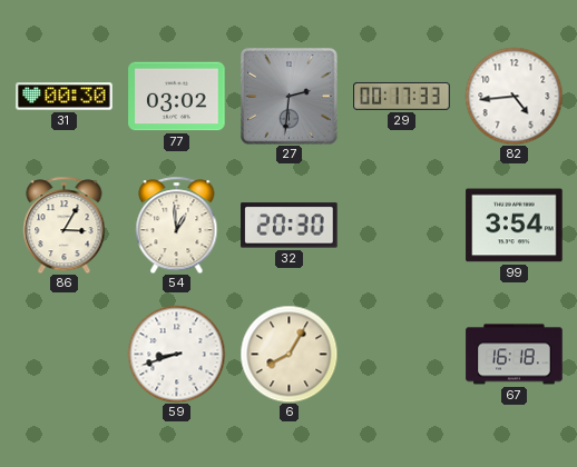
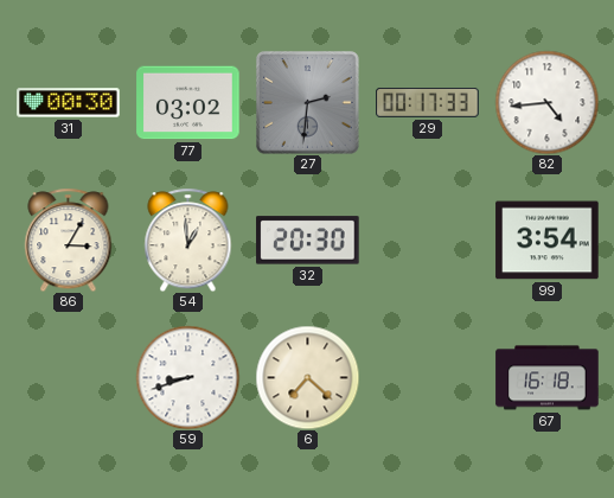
6: 8:05 -> 7:22
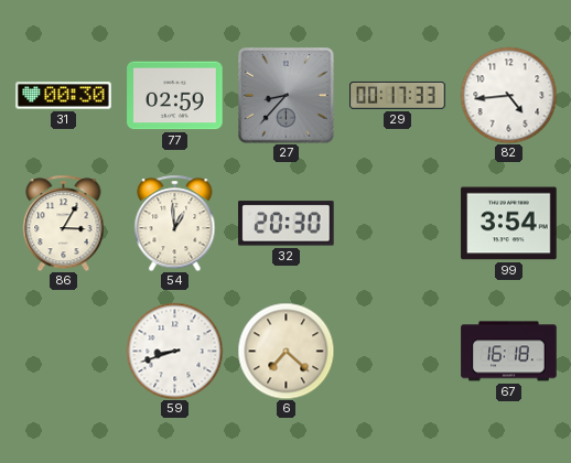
77: 03:02 -> 02:59
27: 2:31 -> 8:37
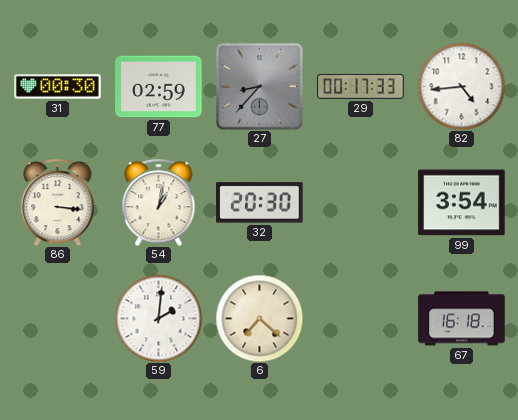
86: 3:05 -> 3:16
54: 12:59 -> 1:02
59: 8:42 -> 2:01
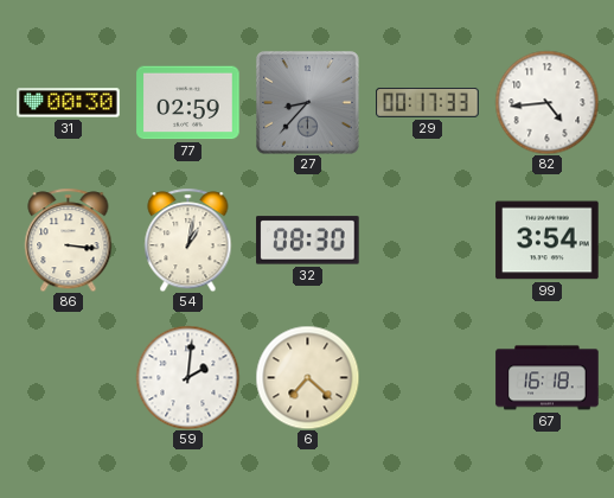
32: 20:30 -> 08:30
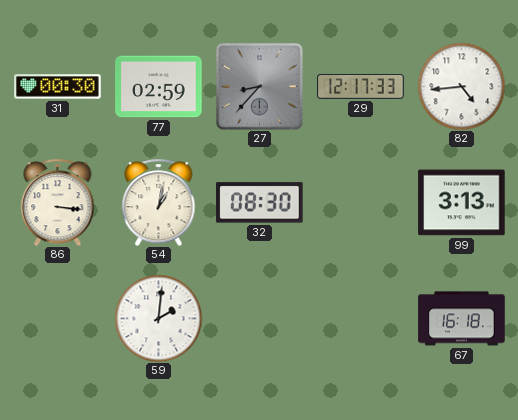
29: 00:17 -> 12:17
99: 3:54 -> 3:13
6: 7:22 -> none
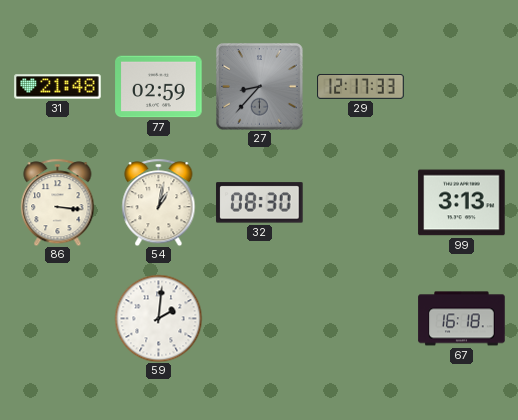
31: 00:30 -> 21:48
82: 4:44 -> none
